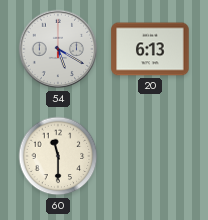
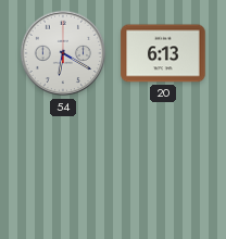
54: 5:20 -> 6:20
60: 11:30 -> none
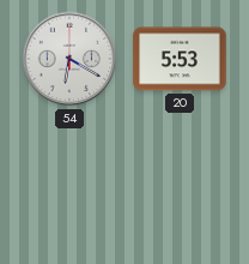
20: 6:13 -> 5:53
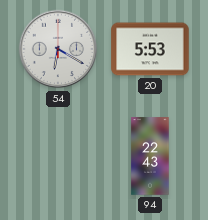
94: none -> 22:43
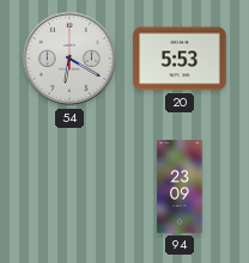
94: 22:43 -> 23:09
